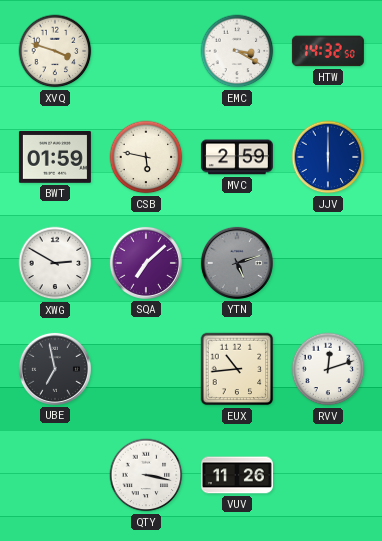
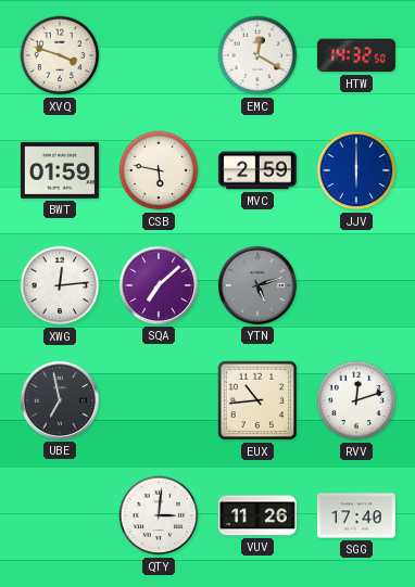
EMC: 3:20 -> 12:20
XWG: 2:50 -> 12:14
QTY: 3:17 -> 3:01
SGG: none -> 17:40
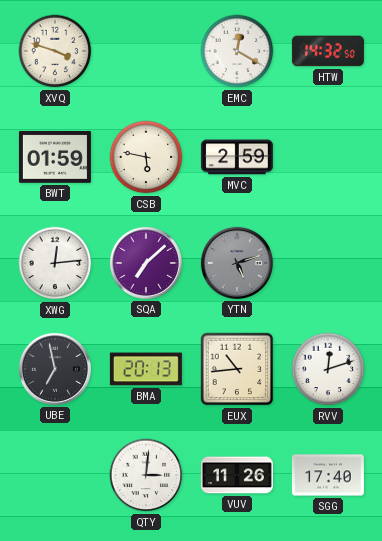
JJV: 6:00 -> none
BMA: none -> 20:13
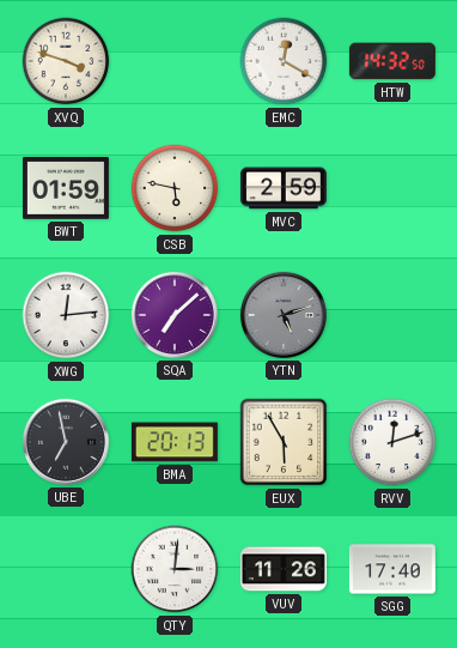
EUX: 10:44 -> 5:55
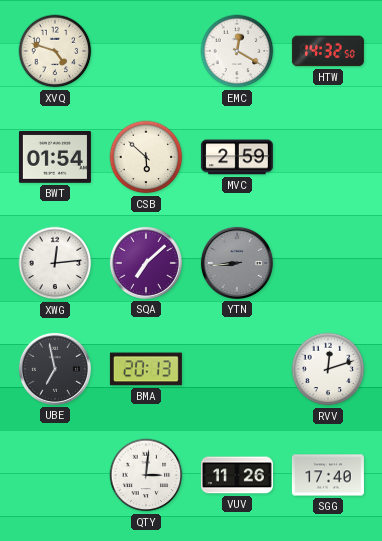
XVQ: 3:48 -> 4:48
BWT: 01:59 -> 01:54
CSB: 5:47 -> 5:52
YTN: 5:12 -> 8:44
EUX: 5:55 -> none
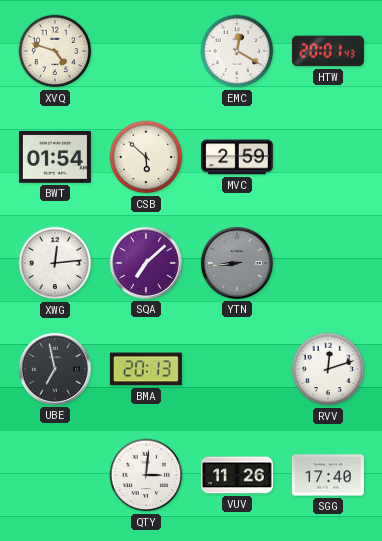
HTW: 14:32 -> 20:01
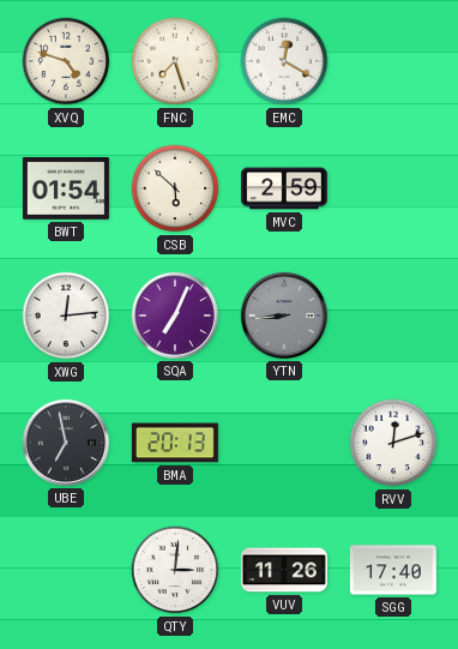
FNC: none -> 7:27
HTW: 20:01 -> none
SQA: 7:08 -> 7:04
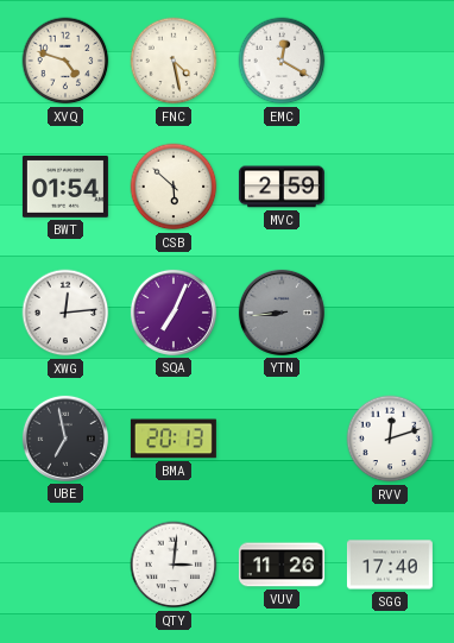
FNC: 7:27 -> 4:28
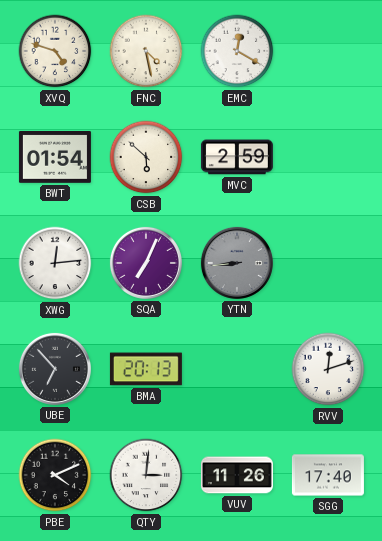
UBE: 6:58 -> 6:53
PBE: none -> 4:11
